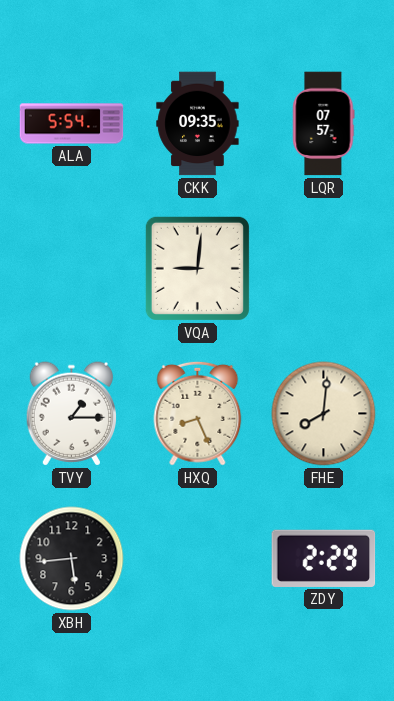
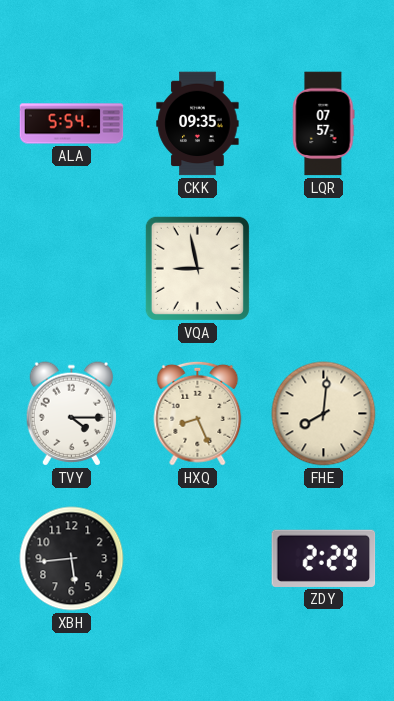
VQA: 9:01 -> 8:58
TVY: 1:15 -> 4:15
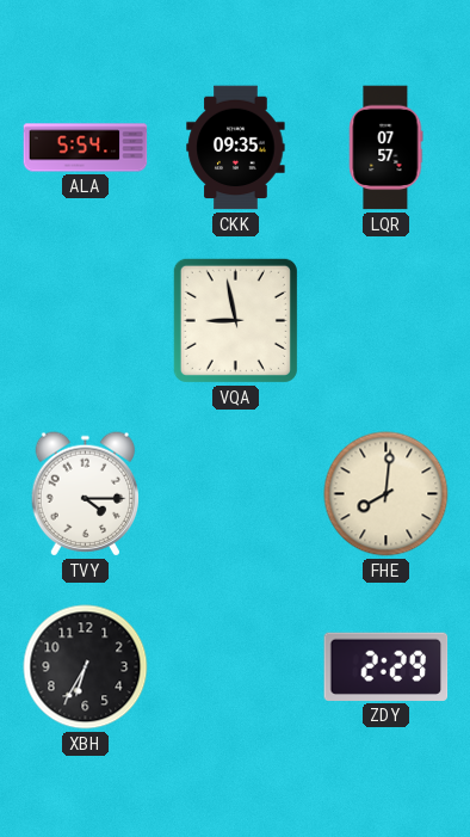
HXQ: 8:26 -> none
XBH: 5:44 -> 6:35
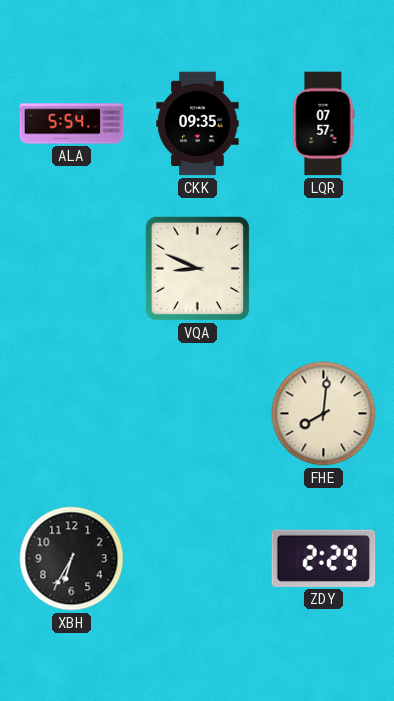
VQA: 8:58 -> 8:49
TVY: 4:15 -> none
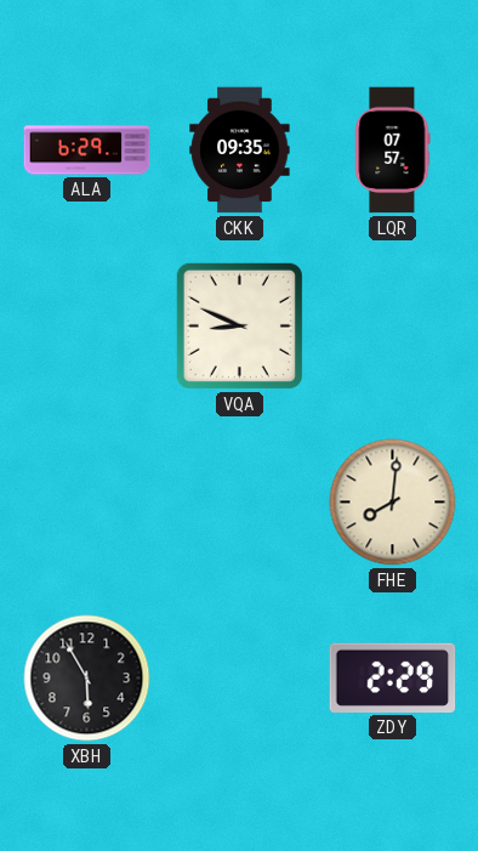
ALA: 5:54 -> 6:29
XBH: 6:35 -> 5:55
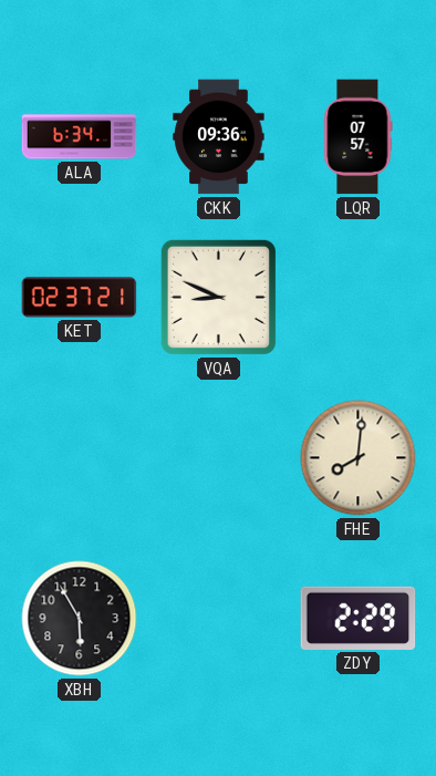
ALA: 6:29 -> 6:34
CKK: 09:35 -> 09:36
KET: none -> 02:37
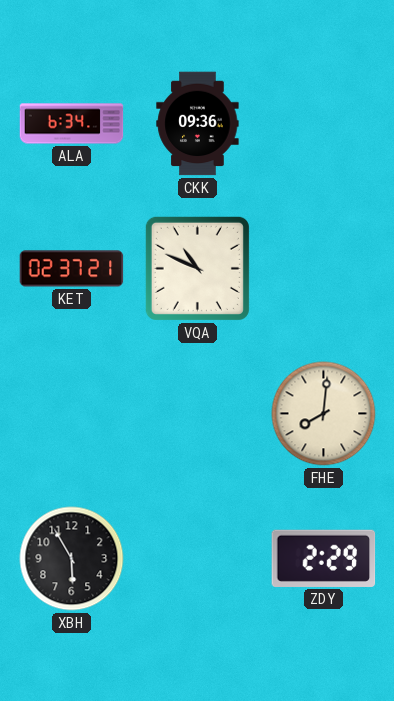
LQR: 07:57 -> none
VQA: 8:49 -> 10:49
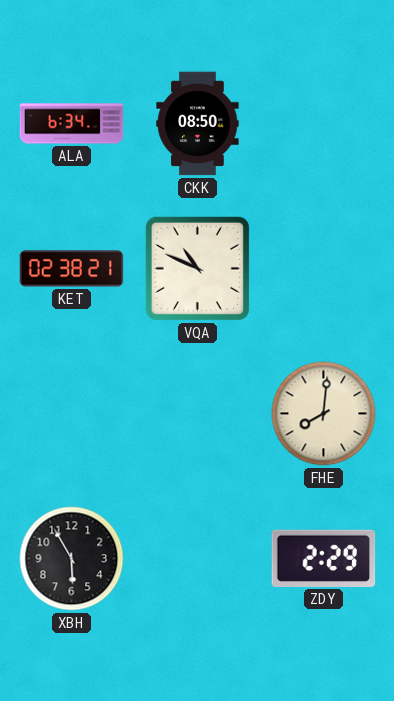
CKK: 09:36 -> 08:50
KET: 02:37 -> 02:38
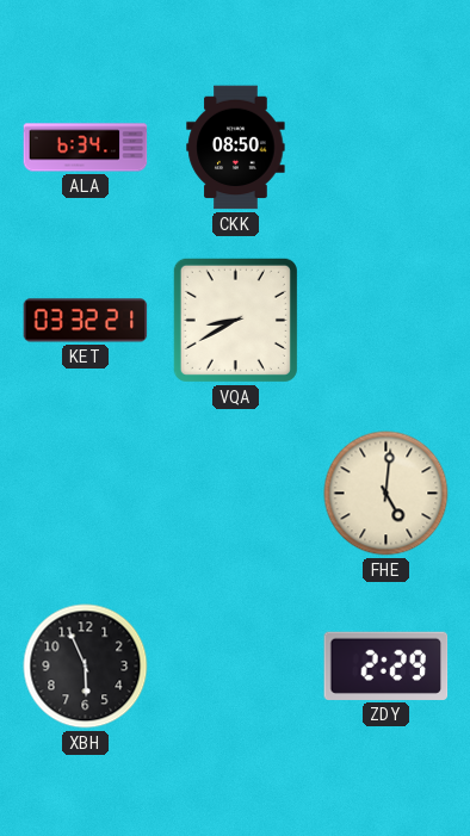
KET: 02:38 -> 03:32
VQA: 10:49 -> 8:40
FHE: 8:01 -> 5:01
XBH: 5:55 -> 5:56
